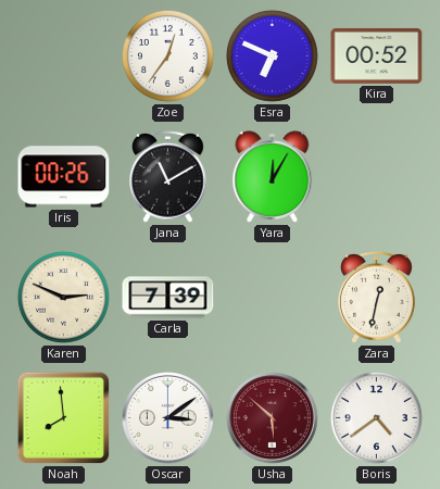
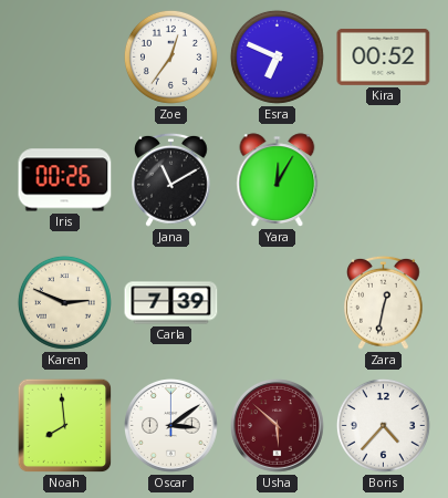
Boris: 4:39 -> 4:37
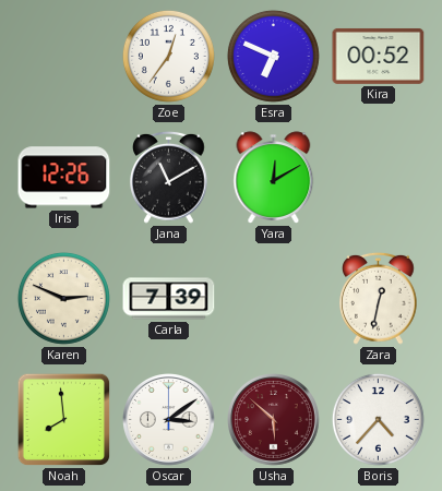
Iris: 00:26 -> 12:26
Yara: 12:05 -> 12:10
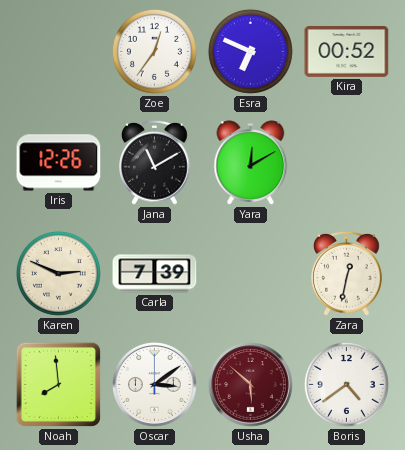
Boris: 4:37 -> 4:39
